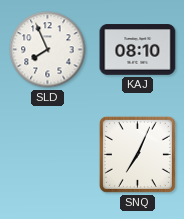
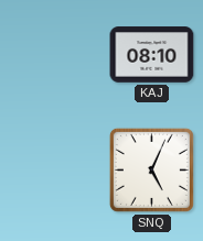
SLD: 7:56 -> none
SNQ: 7:04 -> 5:04
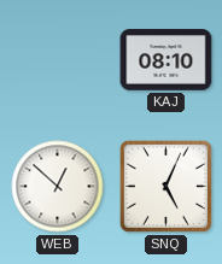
WEB: none -> 12:52
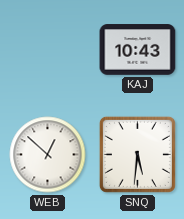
KAJ: 08:10 -> 10:43
SNQ: 5:04 -> 5:31
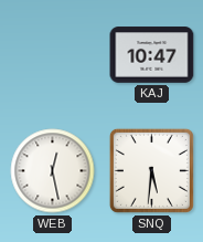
KAJ: 10:43 -> 10:47
WEB: 12:52 -> 12:28
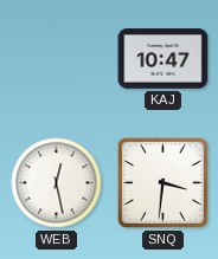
SNQ: 5:31 -> 3:31
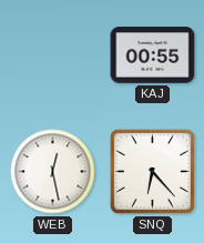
KAJ: 10:47 -> 00:55
SNQ: 3:31 -> 6:23
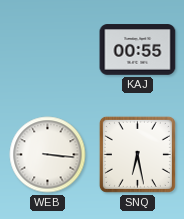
WEB: 12:28 -> 3:16
SNQ: 6:23 -> 6:28
